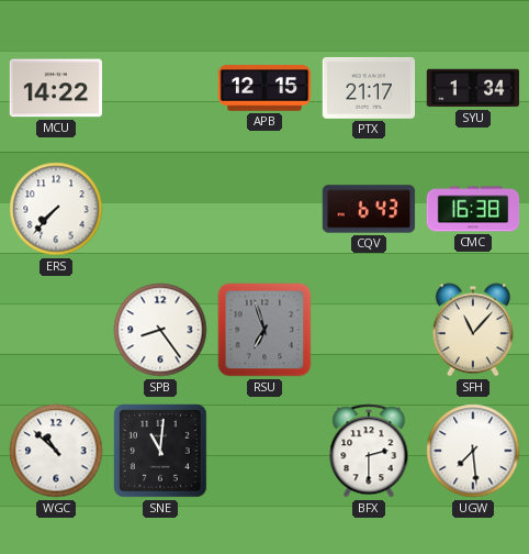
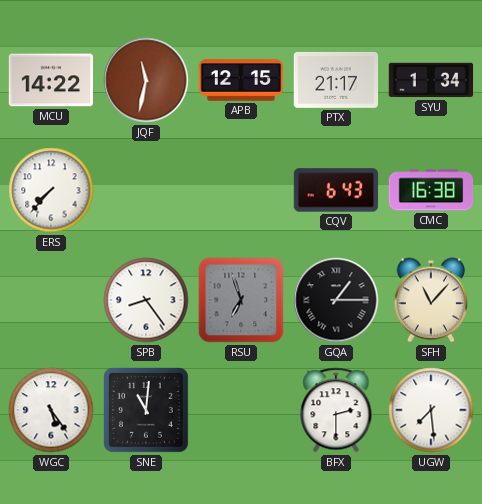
JQF: none -> 11:32
GQA: none -> 1:15
WGC: 10:52 -> 5:24
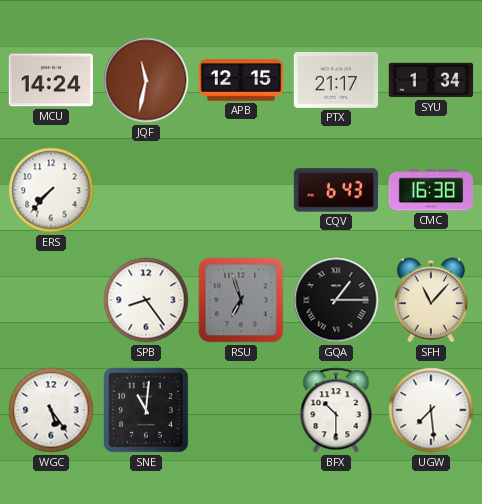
MCU: 14:22 -> 14:24
BFX: 2:30 -> 10:30
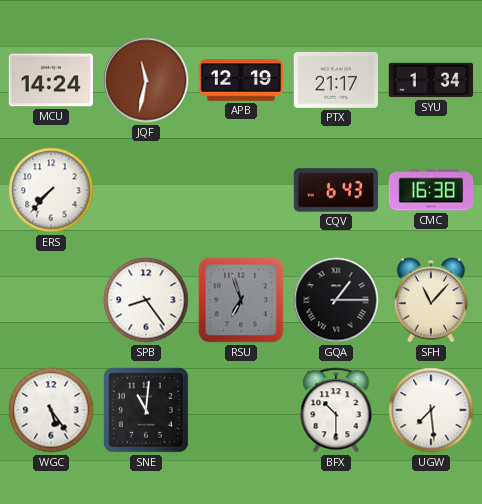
APB: 12:15 -> 12:19
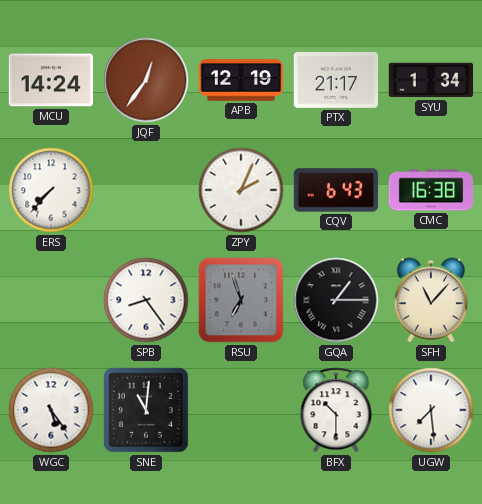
JQF: 11:32 -> 12:36
ZPY: none -> 2:04
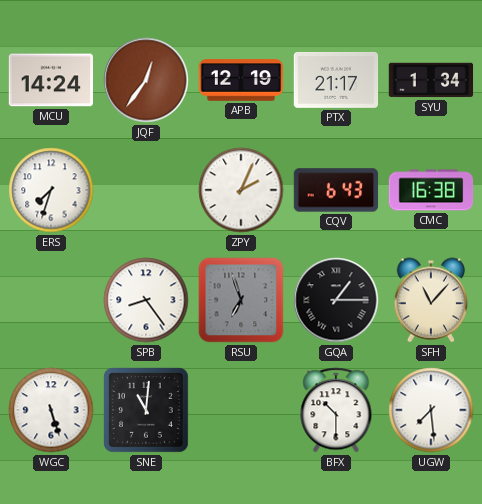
ERS: 7:37 -> 7:33
WGC: 5:24 -> 5:27
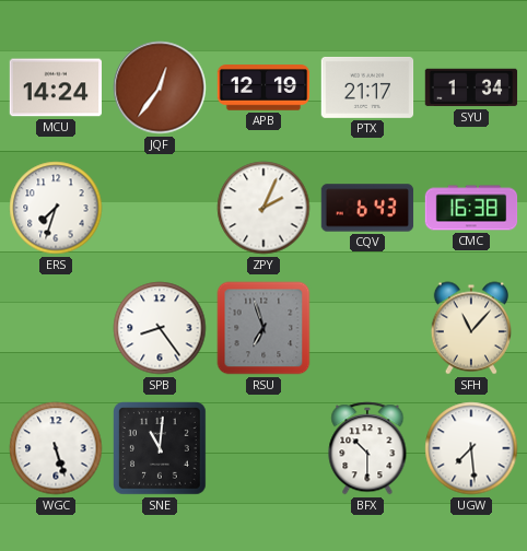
GQA: 1:15 -> none
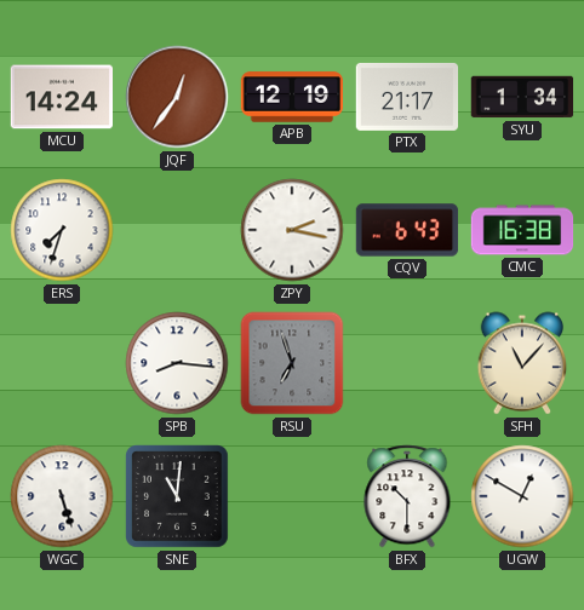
ZPY: 2:04 -> 2:17
SPB: 8:24 -> 8:16
UGW: 7:29 -> 12:50
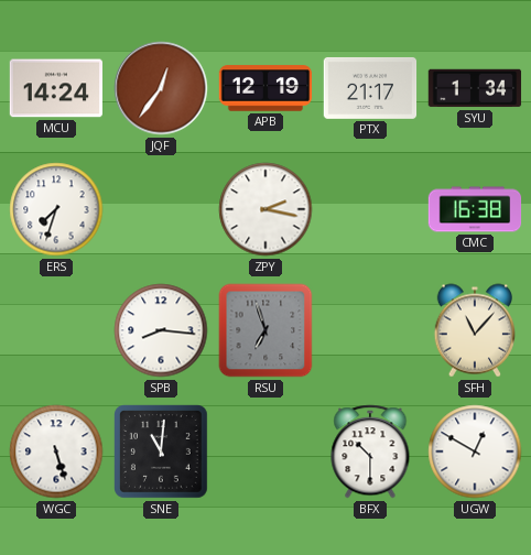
CQV: 6:43 -> none
